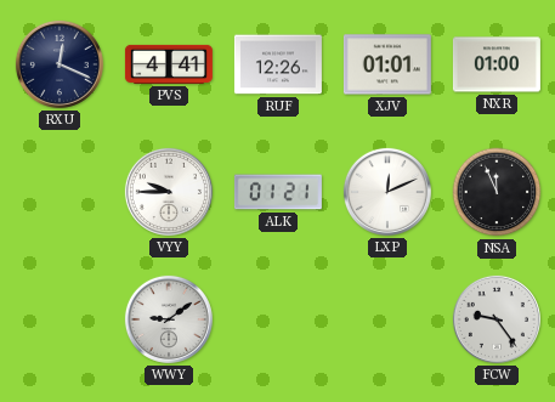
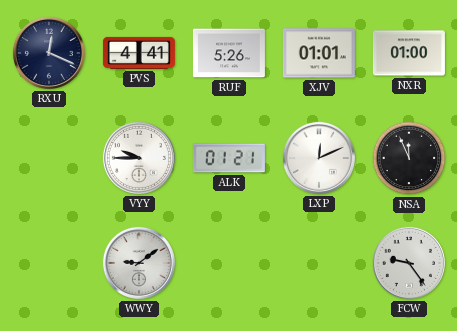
RUF: 12:26 -> 5:26
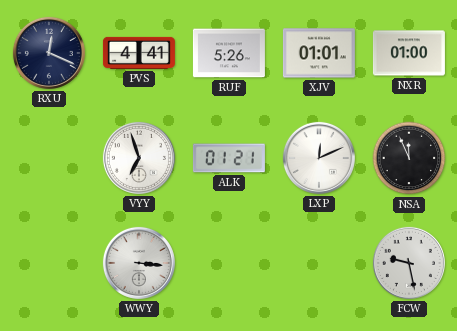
VYY: 9:45 -> 6:57
WWY: 9:09 -> 3:16
FCW: 9:24 -> 9:28
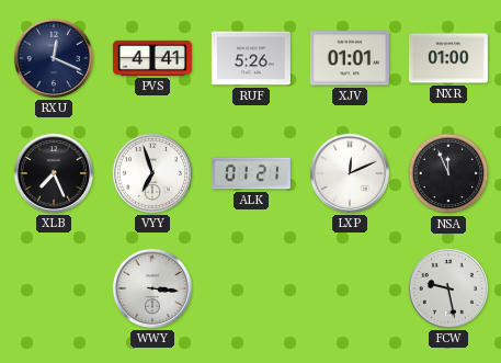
XLB: none -> 7:26
